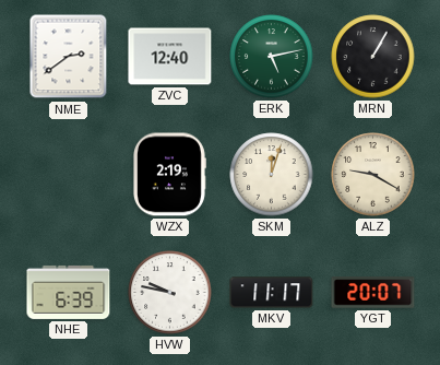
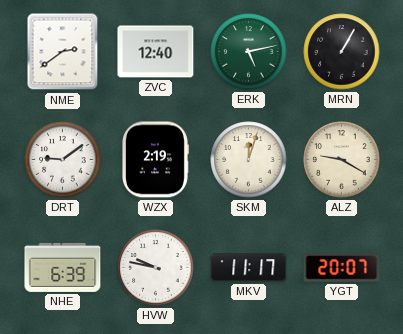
DRT: none -> 9:09
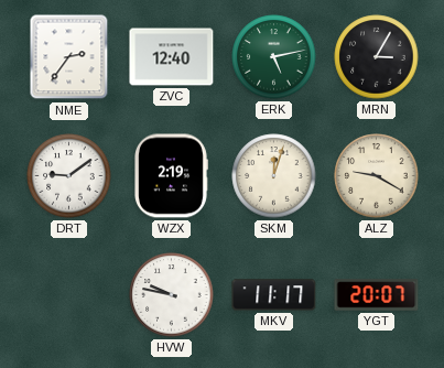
NME: 2:39 -> 2:36
MRN: 1:05 -> 3:05
NHE: 6:39 -> none
